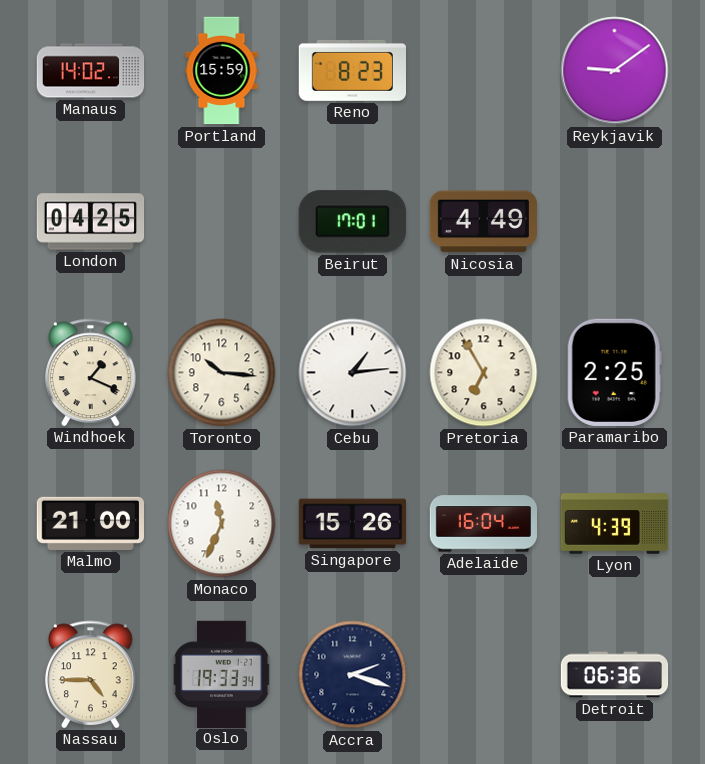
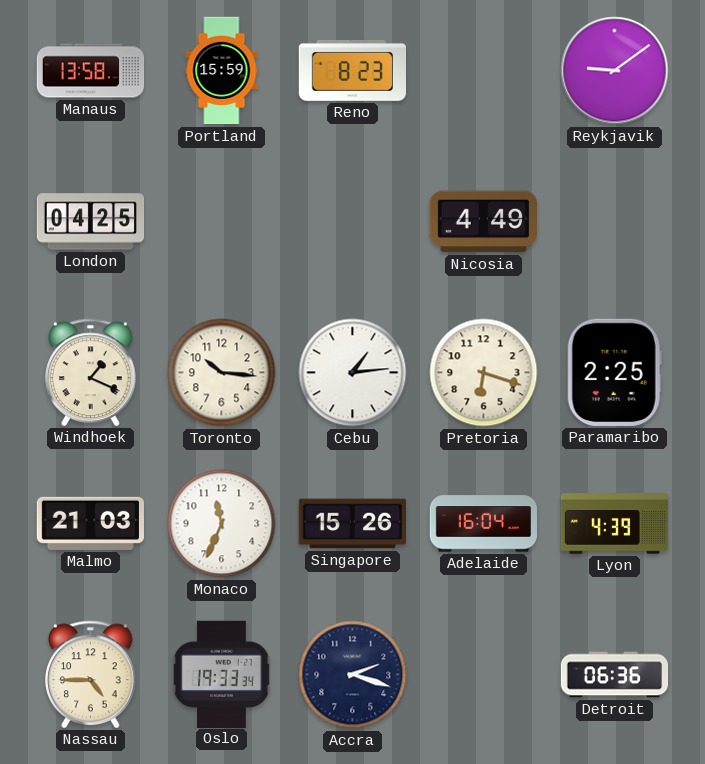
Manaus: 14:02 -> 13:58
Beirut: 17:01 -> none
Pretoria: 6:55 -> 6:18
Malmo: 21:00 -> 21:03
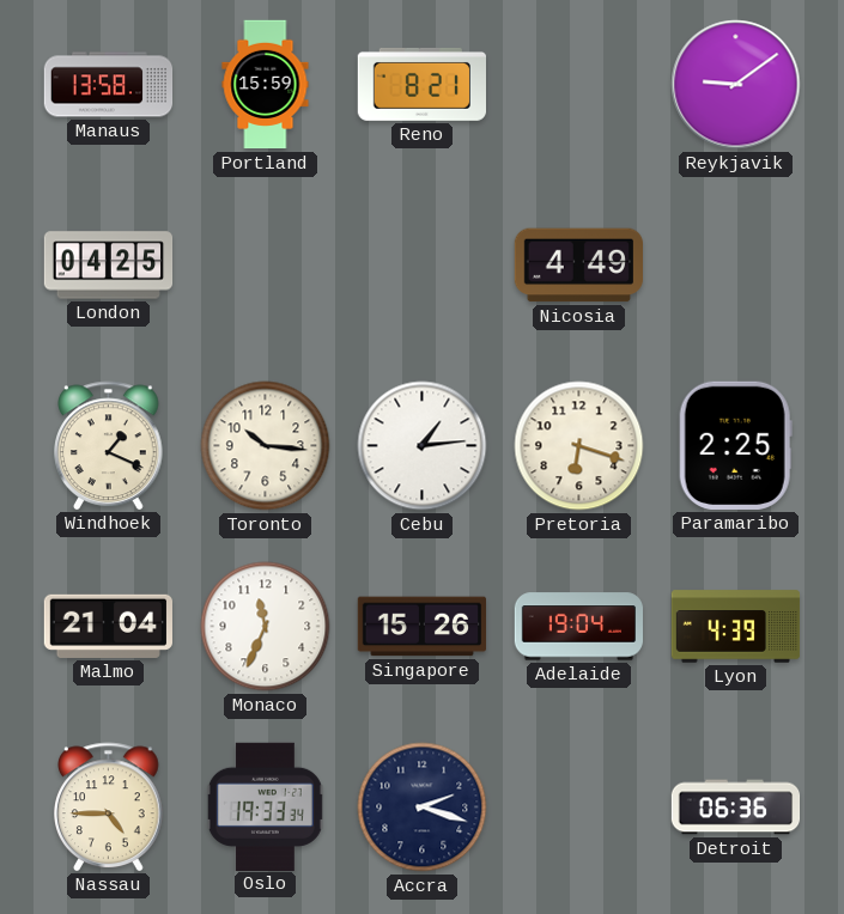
Reno: 8:23 -> 8:21
Malmo: 21:03 -> 21:04
Adelaide: 16:04 -> 19:04
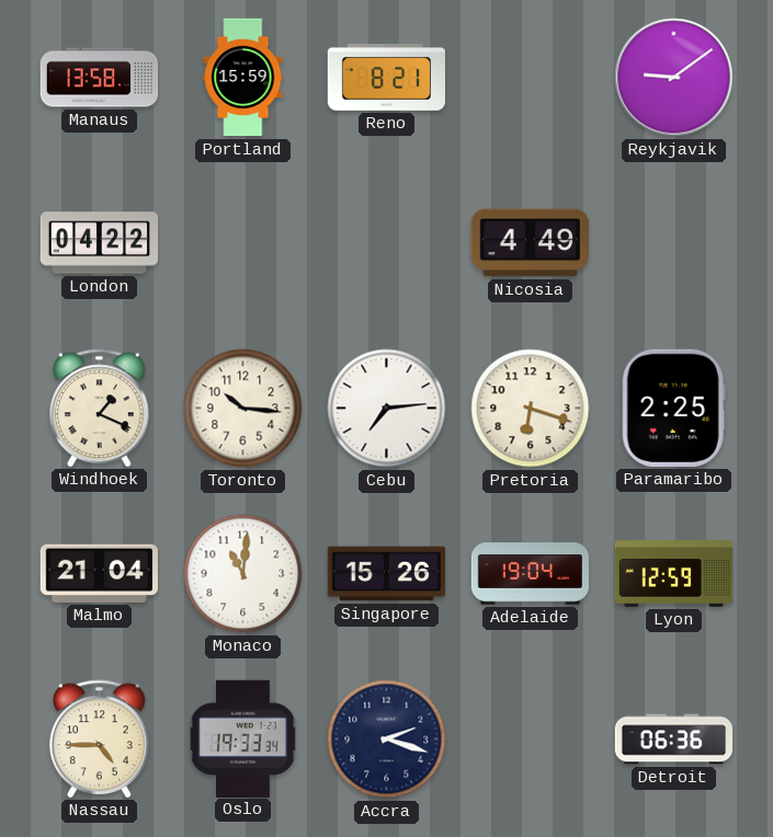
London: 04:25 -> 04:22
Cebu: 1:14 -> 7:14
Monaco: 11:34 -> 11:01
Lyon: 4:39 -> 12:59
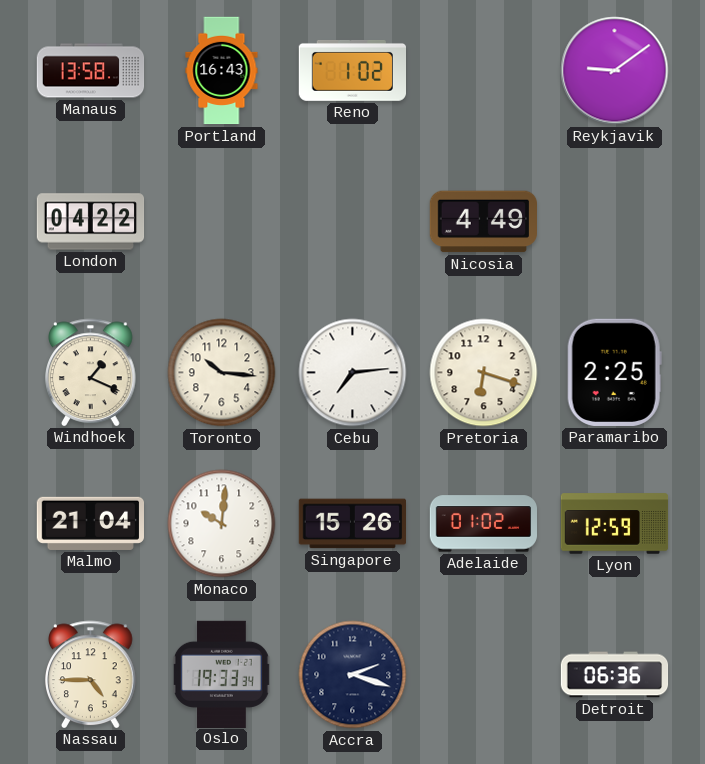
Portland: 15:59 -> 16:43
Reno: 8:21 -> 1:02
Monaco: 11:01 -> 10:01
Adelaide: 19:04 -> 01:02
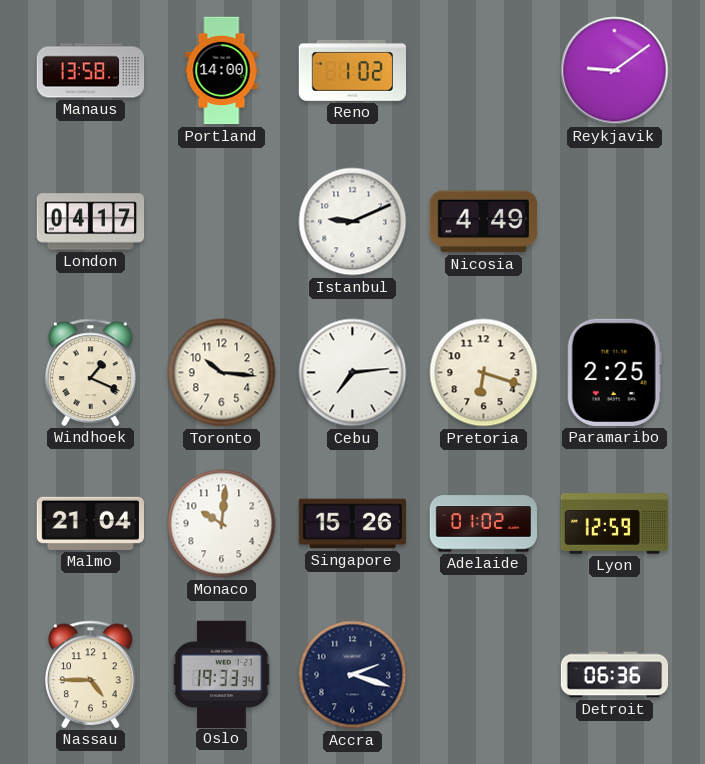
Portland: 16:43 -> 14:00
London: 04:22 -> 04:17
Istanbul: none -> 9:11
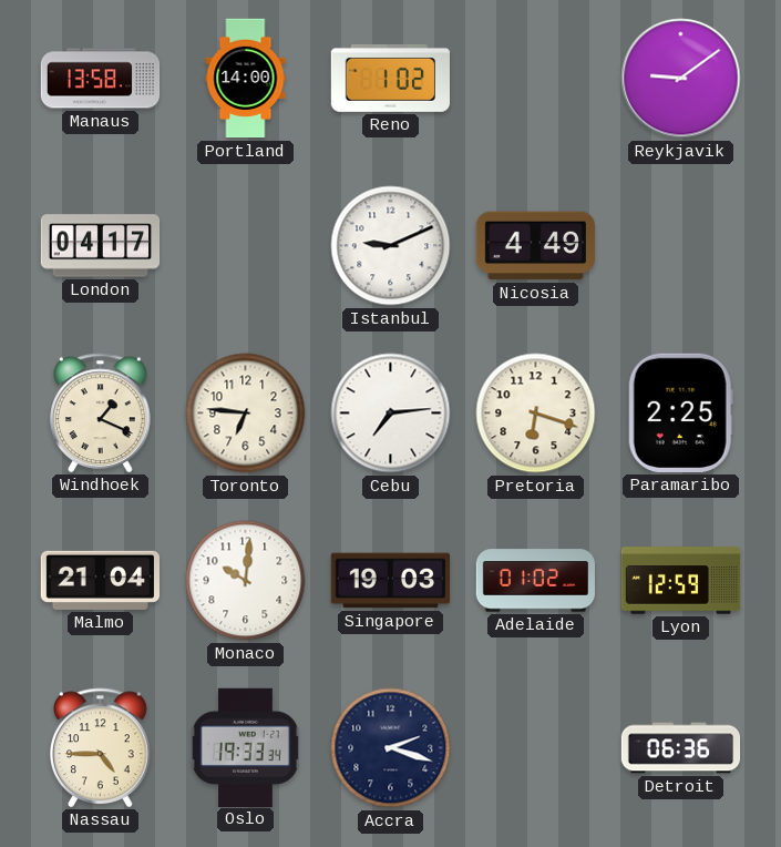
Toronto: 10:16 -> 6:46
Singapore: 15:26 -> 19:03
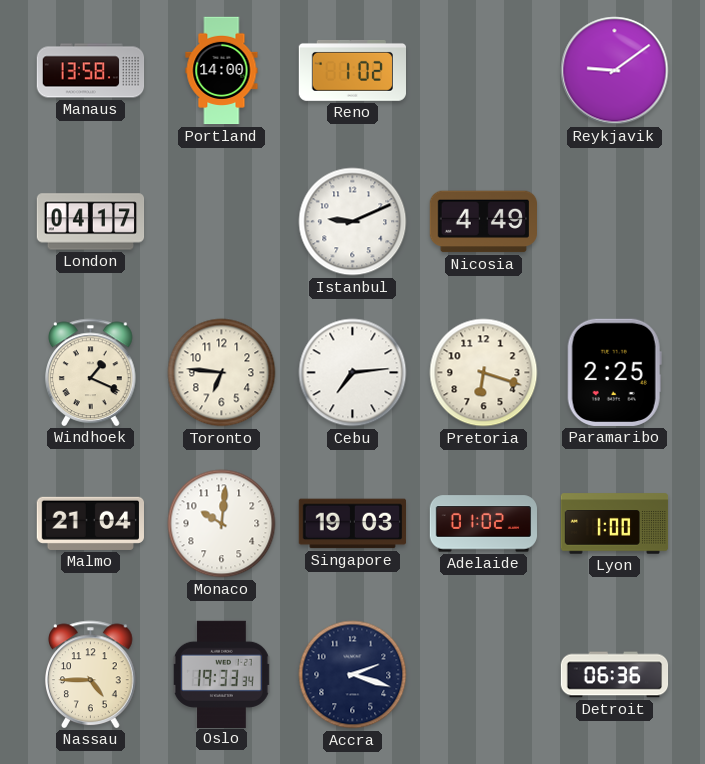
Lyon: 12:59 -> 1:00
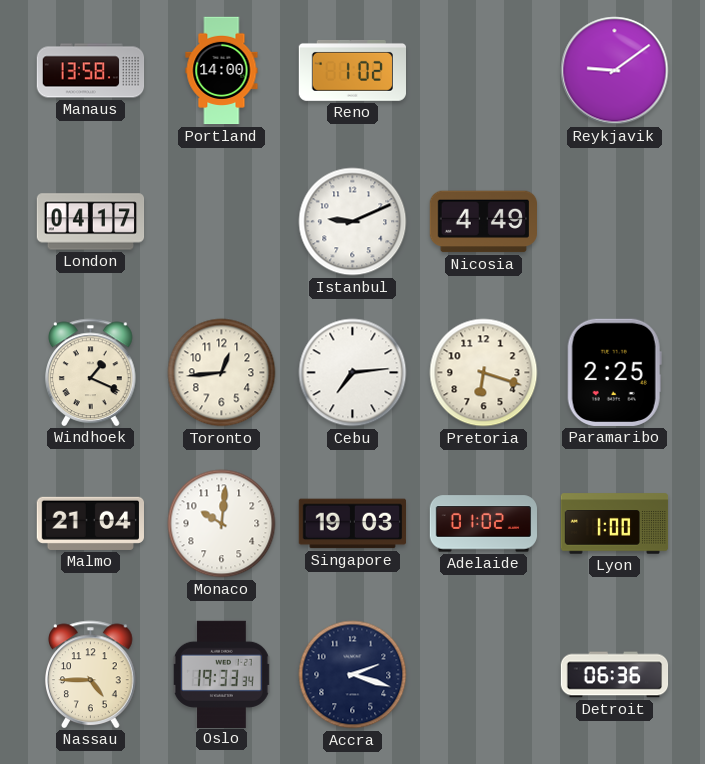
Toronto: 6:46 -> 12:44
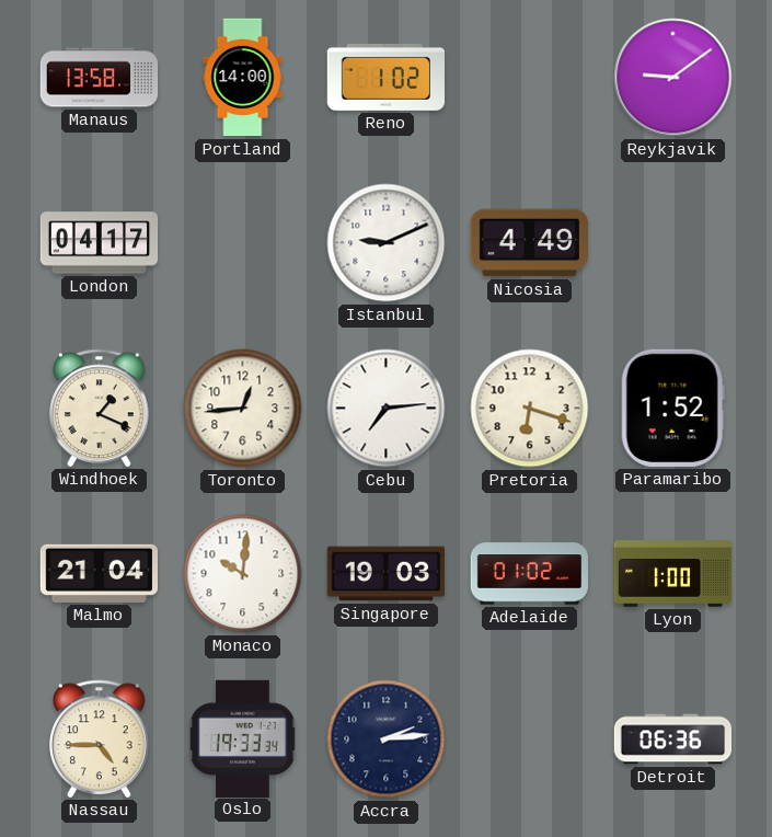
Paramaribo: 2:25 -> 1:52
Accra: 2:18 -> 2:14
